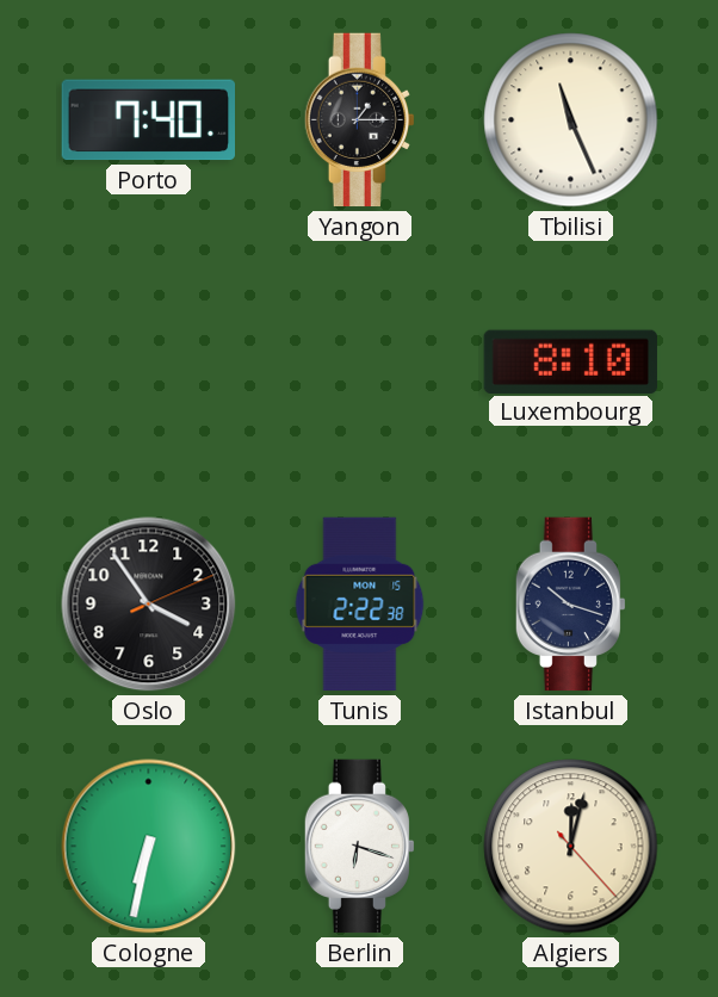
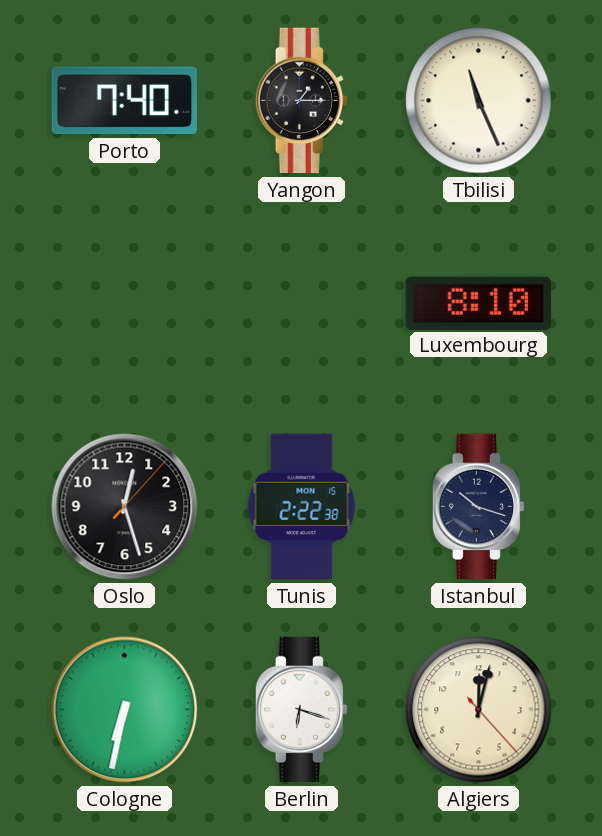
Oslo: 3:54 -> 12:27
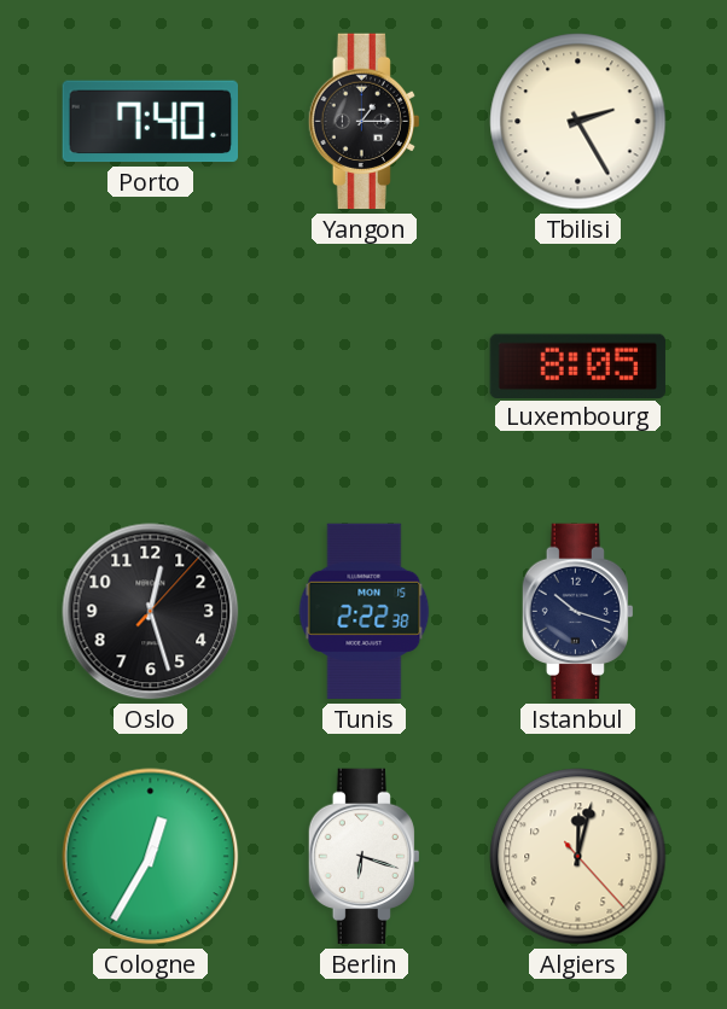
Tbilisi: 11:26 -> 2:25
Luxembourg: 8:10 -> 8:05
Cologne: 6:32 -> 12:35
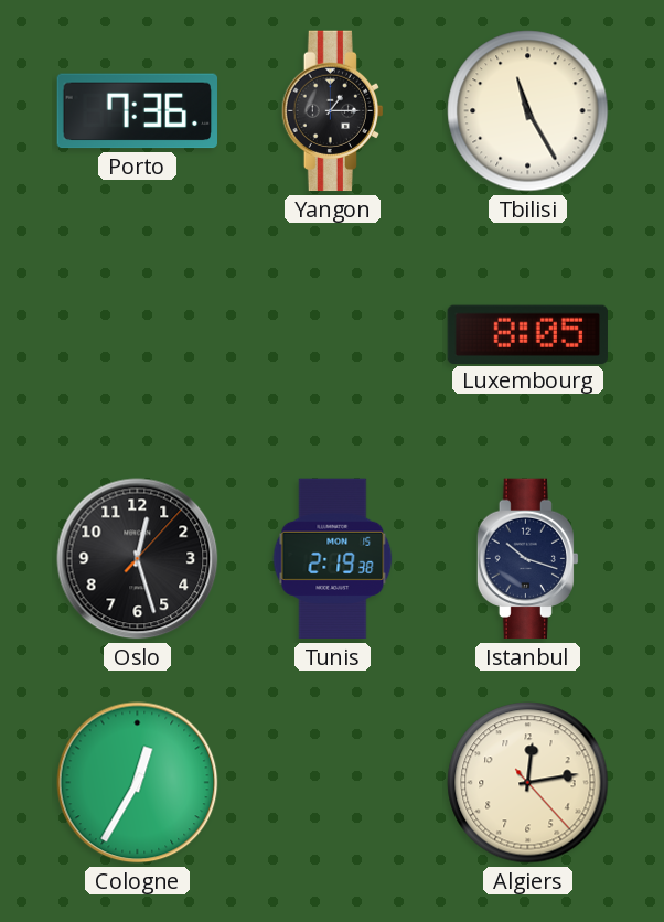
Porto: 7:40 -> 7:36
Tbilisi: 2:25 -> 11:25
Tunis: 2:22 -> 2:19
Berlin: 6:18 -> none
Algiers: 12:02 -> 12:13
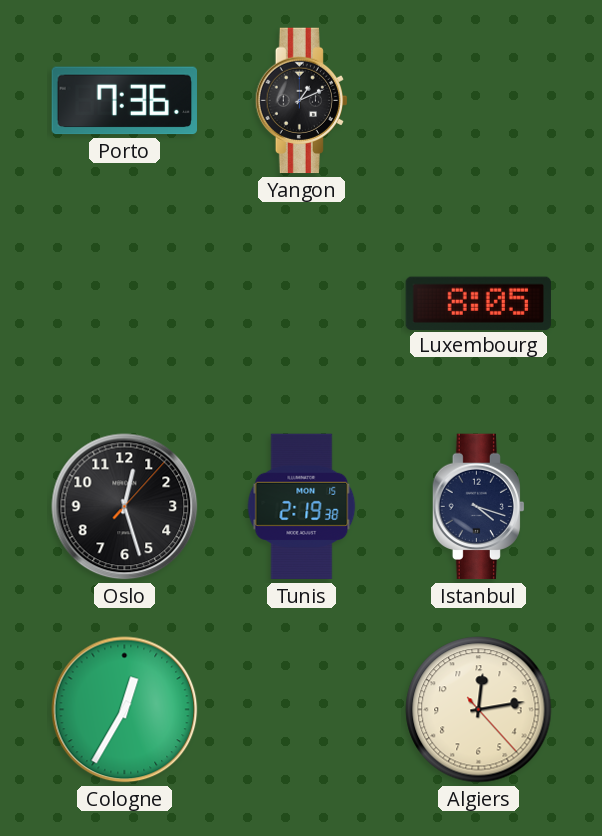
Yangon: 1:15 -> 1:11
Tbilisi: 11:25 -> none
Istanbul: 10:18 -> 4:18
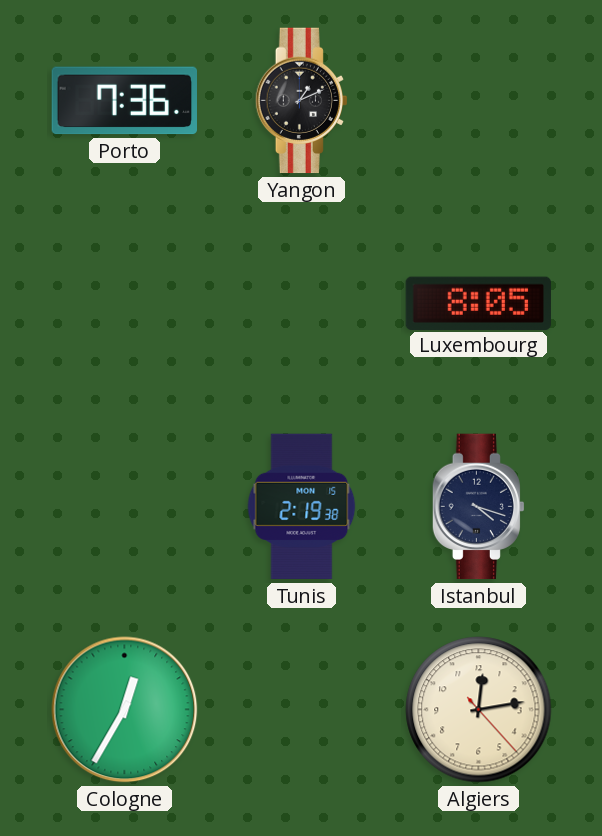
Oslo: 12:27 -> none
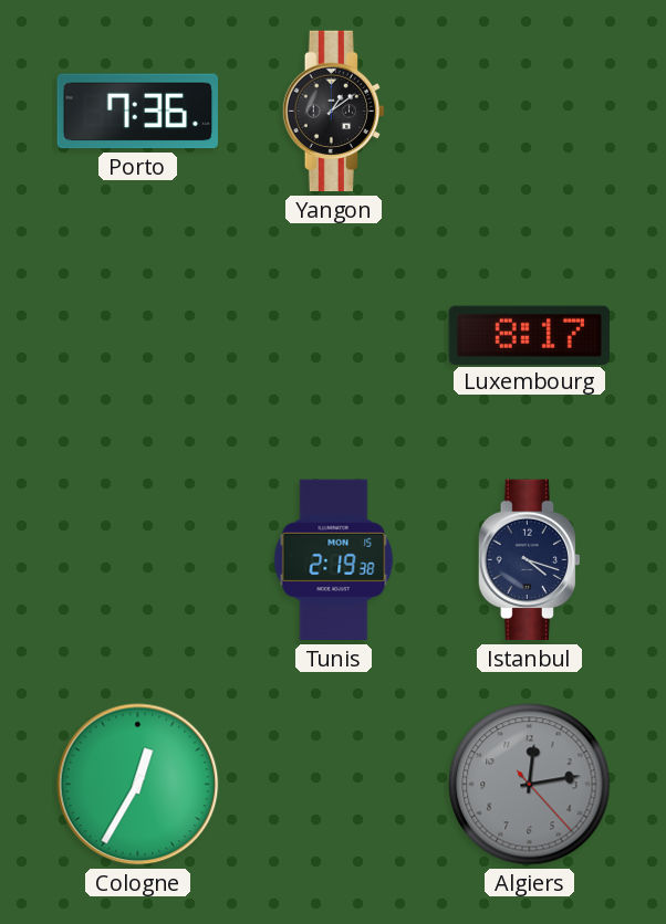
Yangon: 1:11 -> 1:09
Luxembourg: 8:05 -> 8:17
Algiers dial: cream -> grey
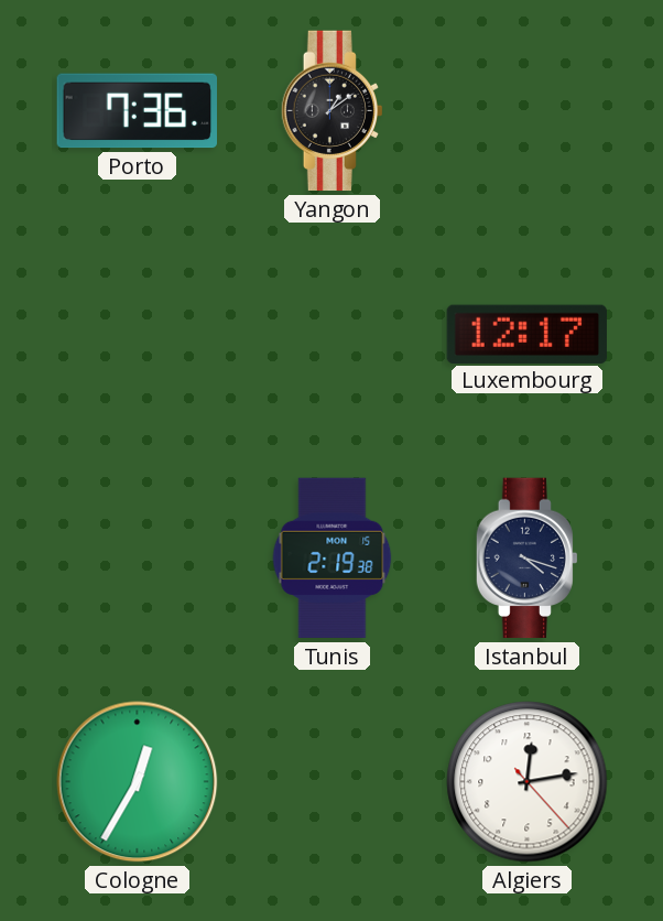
Luxembourg: 8:17 -> 12:17
Algiers dial: grey -> white
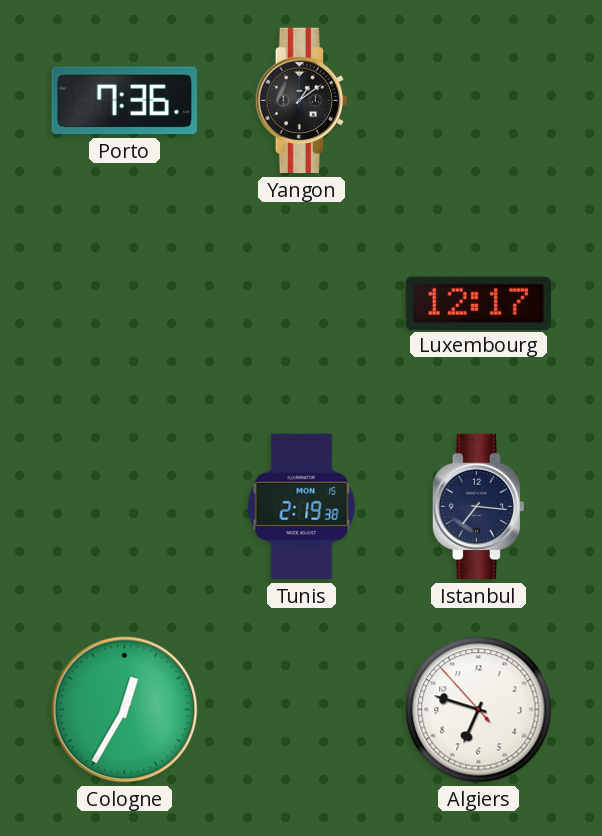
Istanbul: 4:18 -> 7:16
Algiers: 12:13 -> 6:47
